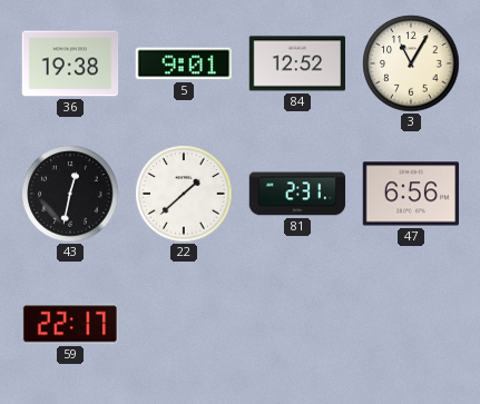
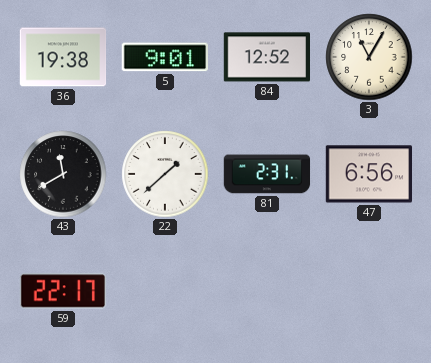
43: 12:32 -> 11:40
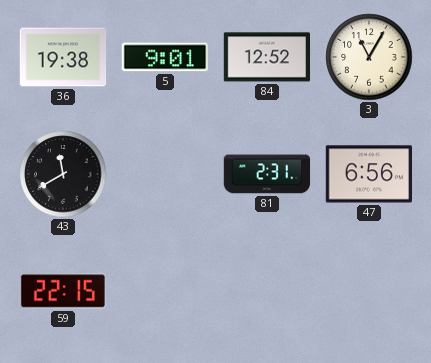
22: 1:38 -> none
59: 22:17 -> 22:15
